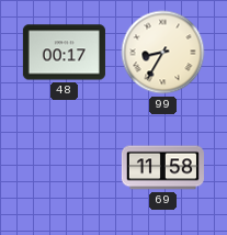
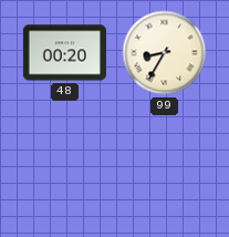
48: 00:17 -> 00:20
69: 11:58 -> none
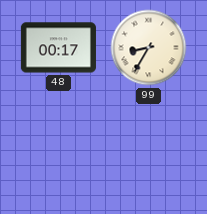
48: 00:20 -> 00:17
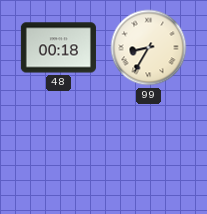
48: 00:17 -> 00:18
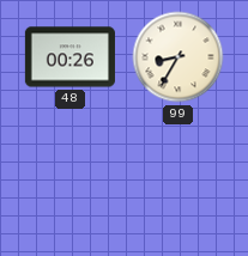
48: 00:18 -> 00:26
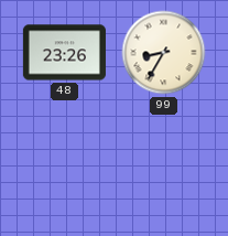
48: 00:26 -> 23:26
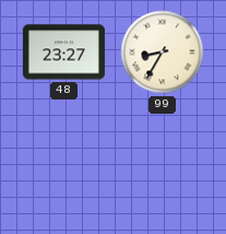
48: 23:26 -> 23:27
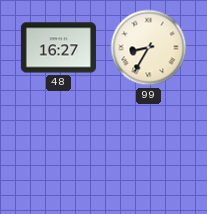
48: 23:27 -> 16:27
